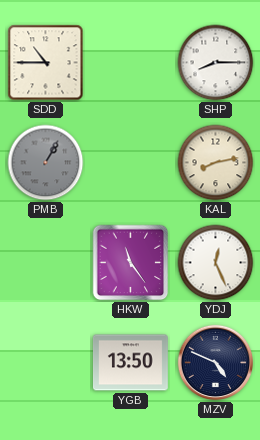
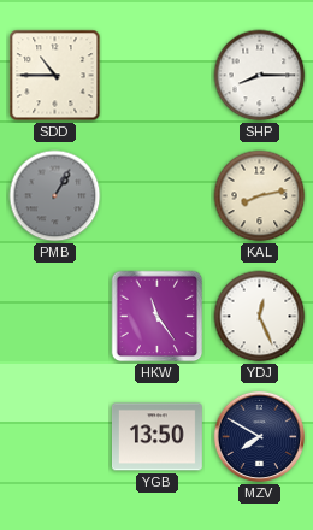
MZV: 4:49 -> 7:50
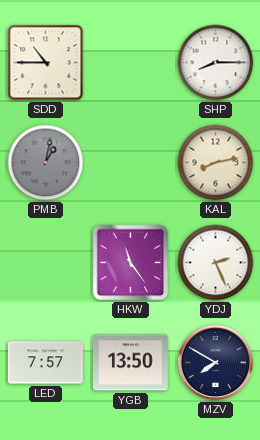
PMB: 1:05 -> 1:02
YDJ: 12:26 -> 2:26
LED: none -> 7:57
